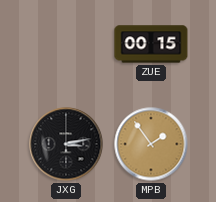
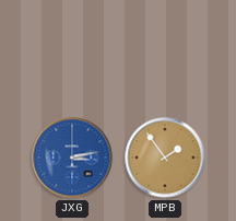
ZUE: 00:15 -> none
JXG dial: black -> blue
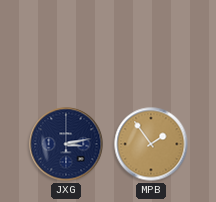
JXG dial: blue -> navy
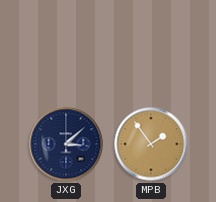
JXG: 3:13 -> 3:08
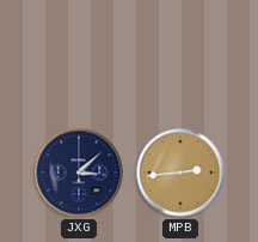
MPB: 1:54 -> 2:44
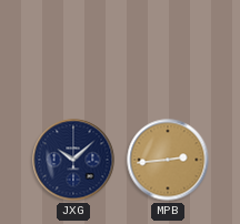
JXG: 3:08 -> 10:08
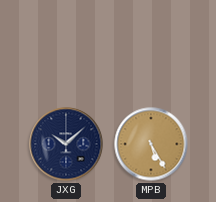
MPB: 2:44 -> 5:25
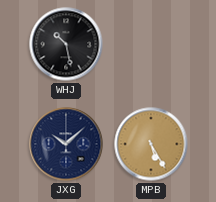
WHJ: none -> 10:28
